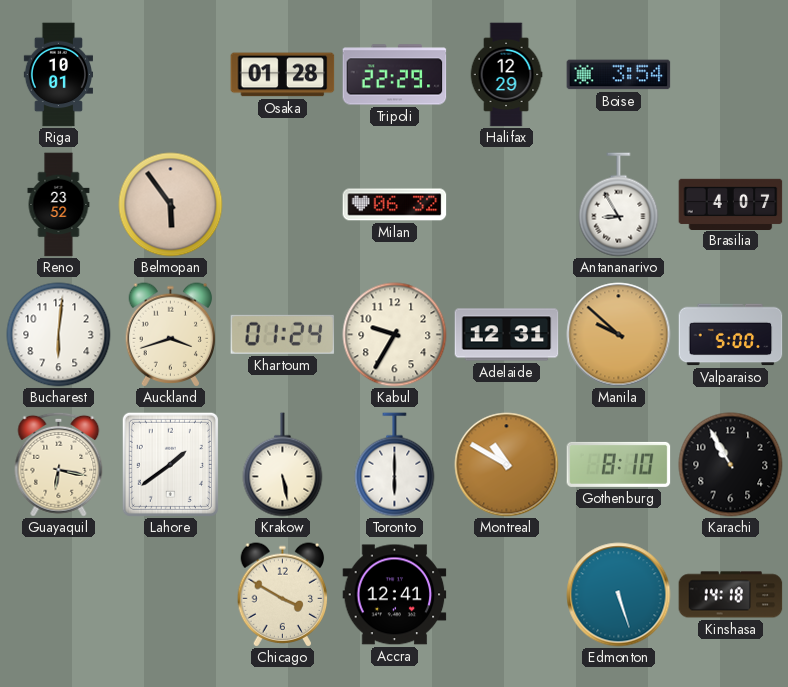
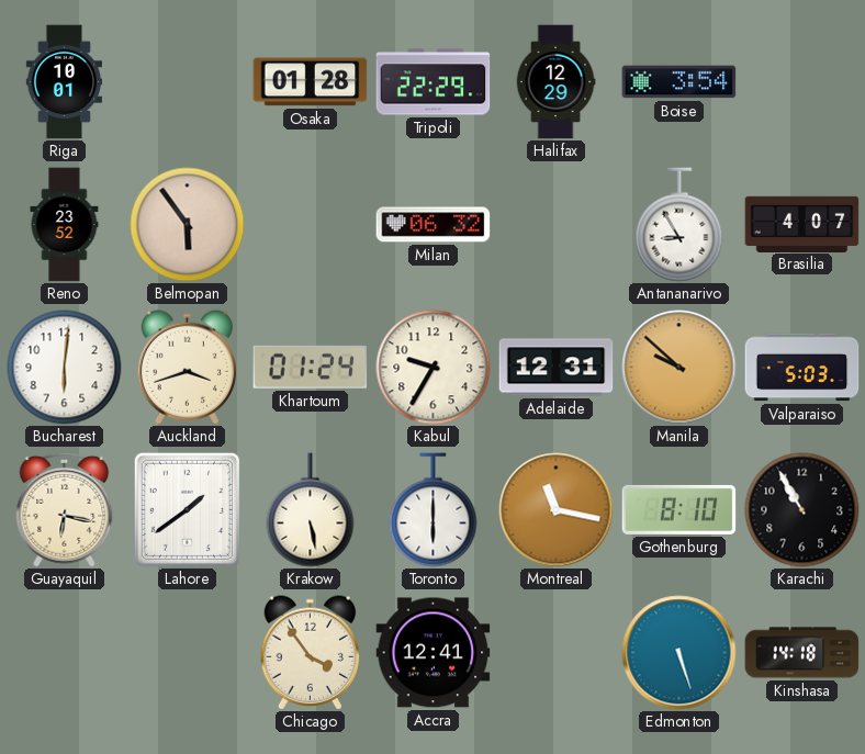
Valparaiso: 5:00 -> 5:03
Montreal: 10:50 -> 11:17
Chicago: 3:50 -> 3:54
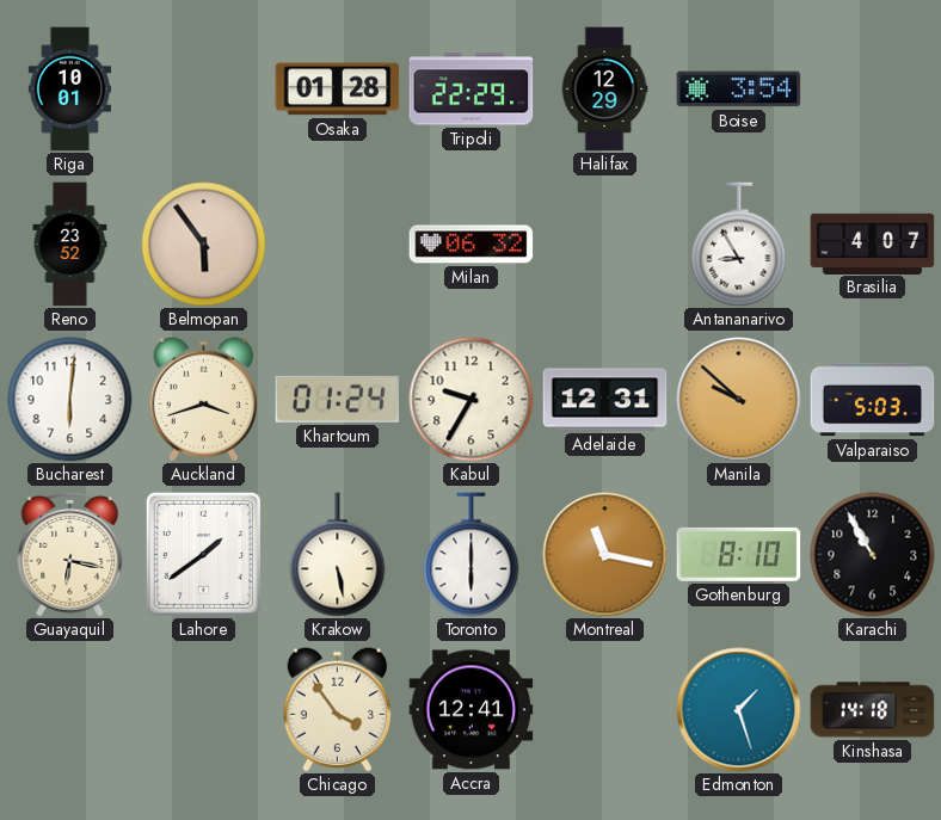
Edmonton: 5:27 -> 1:27
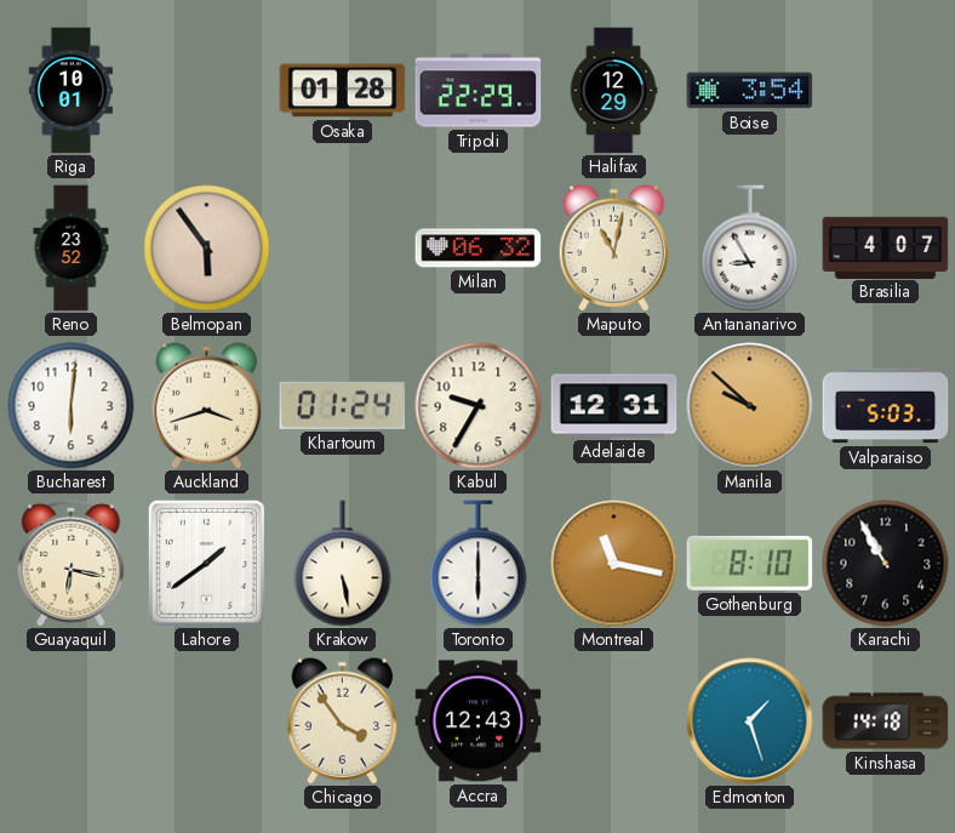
Maputo: none -> 11:02
Accra: 12:41 -> 12:43
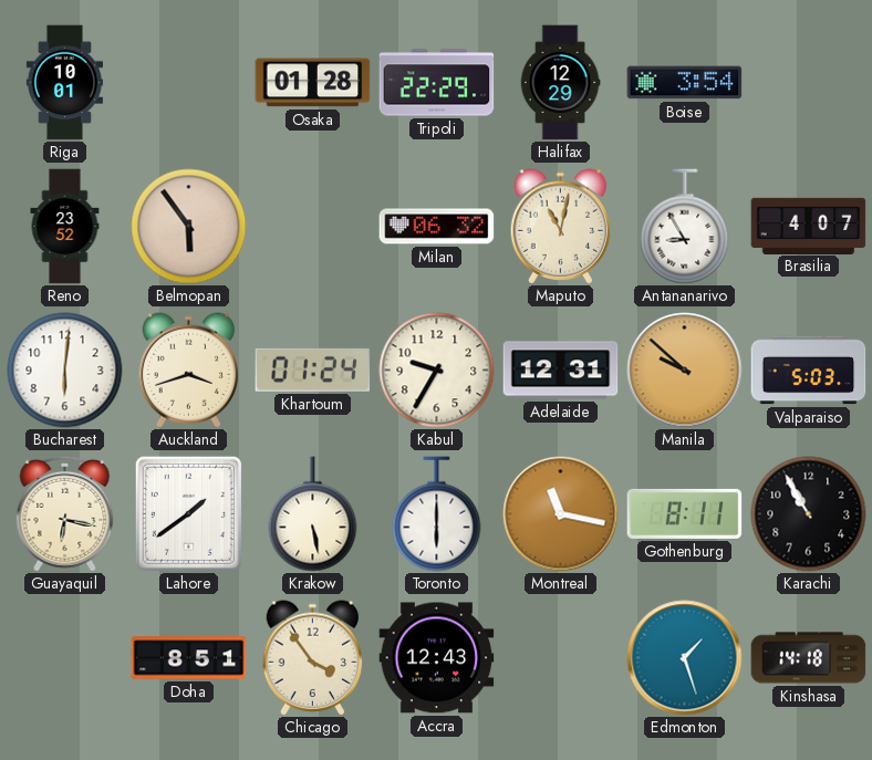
Gothenburg: 8:10 -> 8:11
Doha: none -> 8:51
